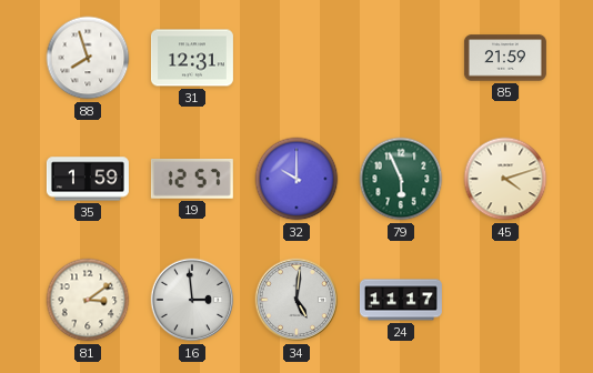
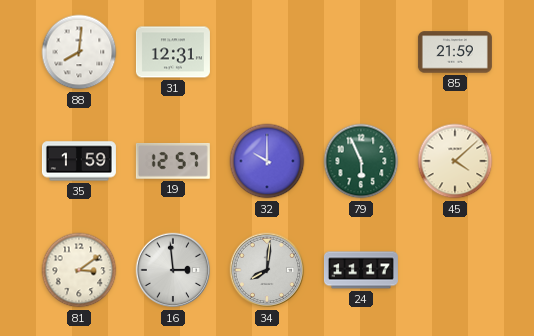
88: 7:57 -> 8:01
45: 4:12 -> 4:08
34: 5:01 -> 8:01
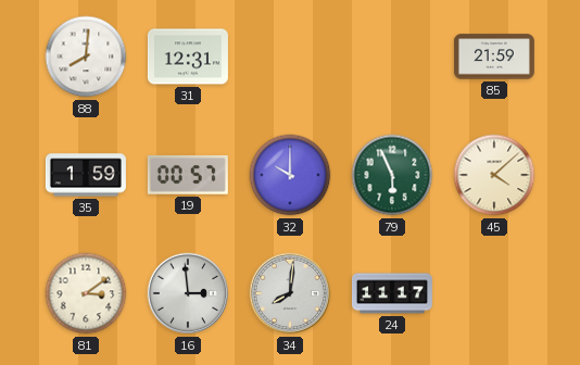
19: 12:57 -> 00:57
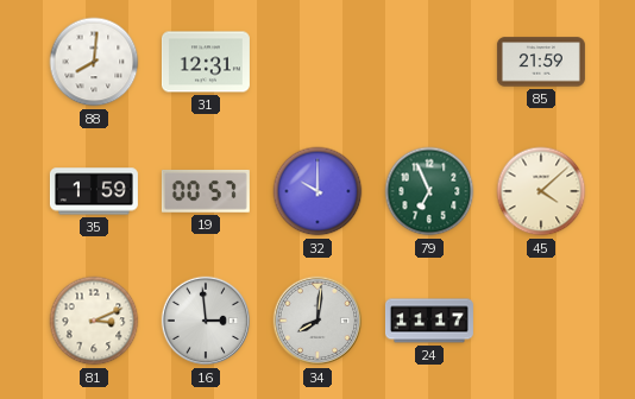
79: 5:56 -> 6:56
81: 3:09 -> 3:11
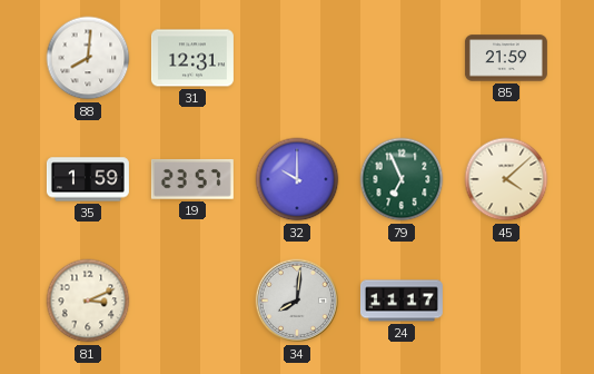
19: 00:57 -> 23:57
16: 2:59 -> none
